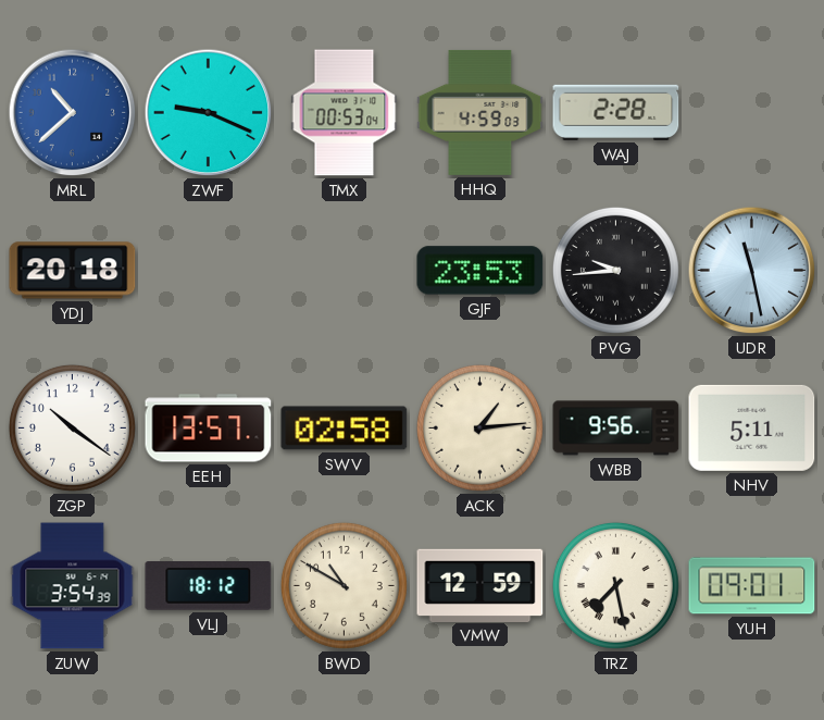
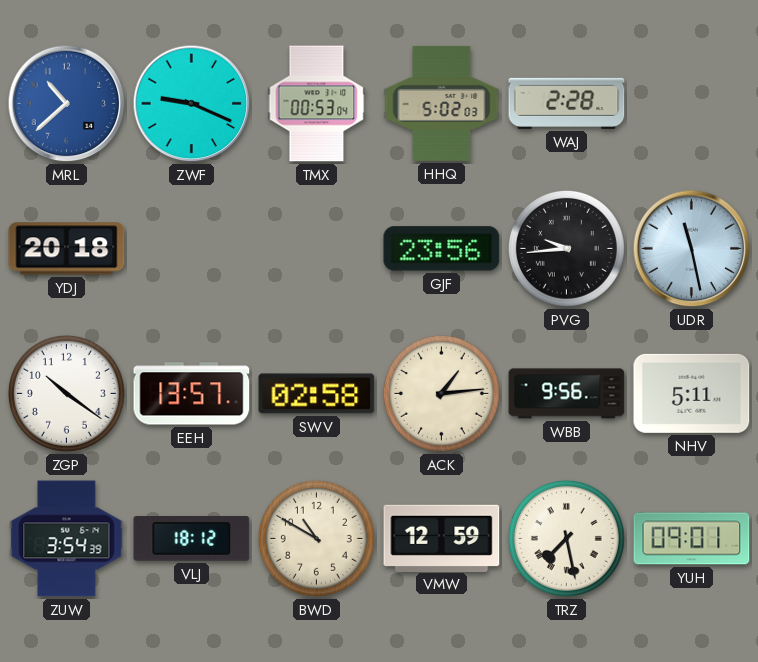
HHQ: 4:59 -> 5:02
GJF: 23:53 -> 23:56
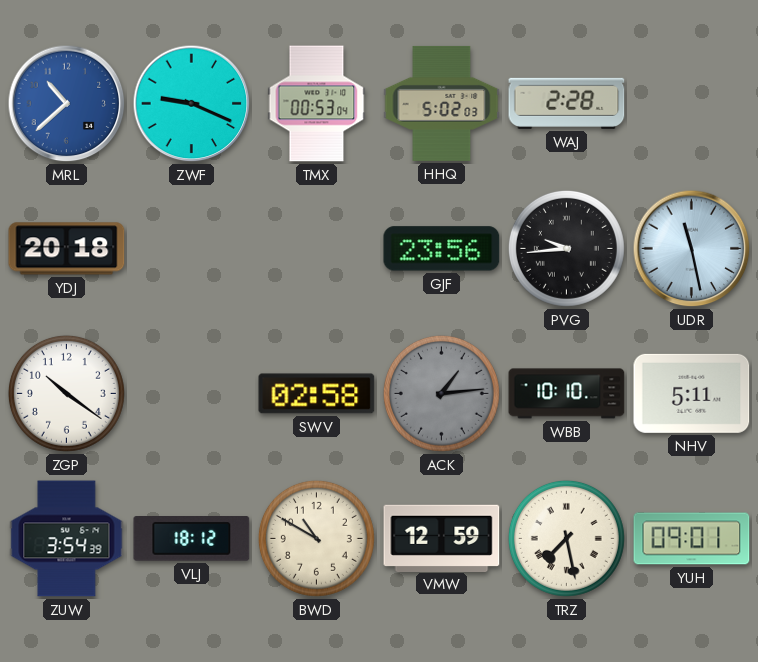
EEH: 13:57 -> none
ACK dial: cream -> grey
WBB: 9:56 -> 10:10
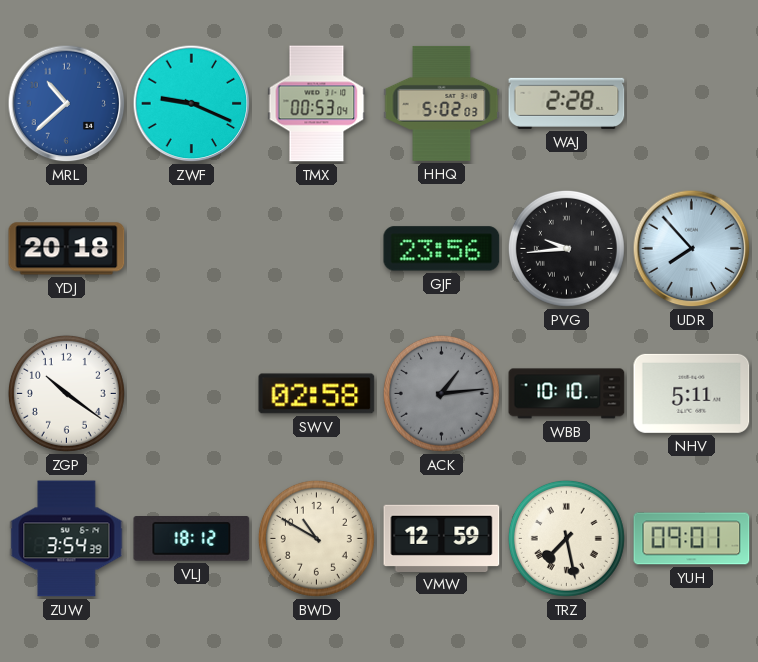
UDR: 11:28 -> 7:53
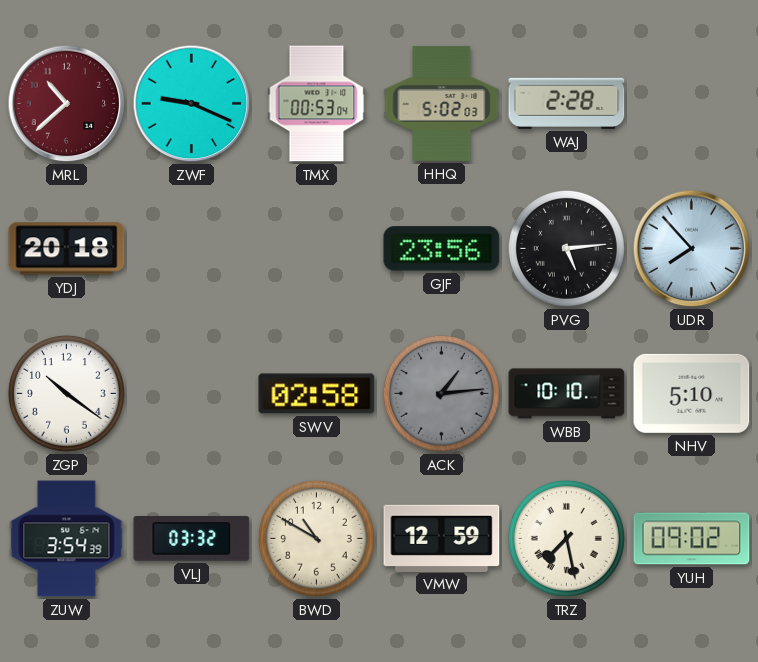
MRL dial: blue -> burgundy
PVG: 9:44 -> 5:14
NHV: 5:11 -> 5:10
VLJ: 18:12 -> 03:32
YUH: 09:01 -> 09:02
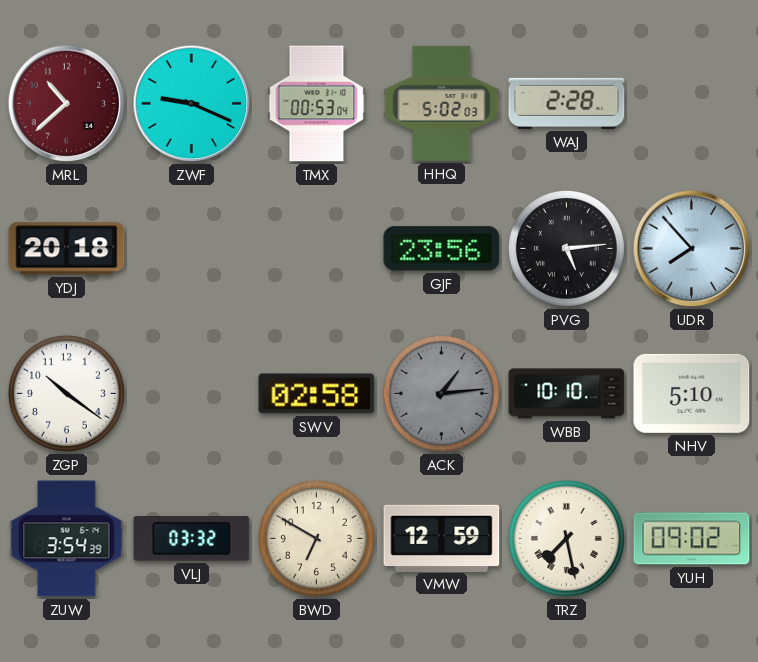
BWD: 10:50 -> 6:50
